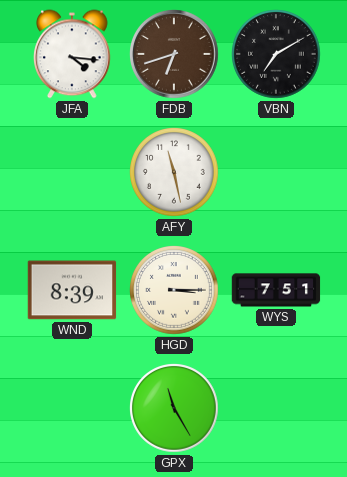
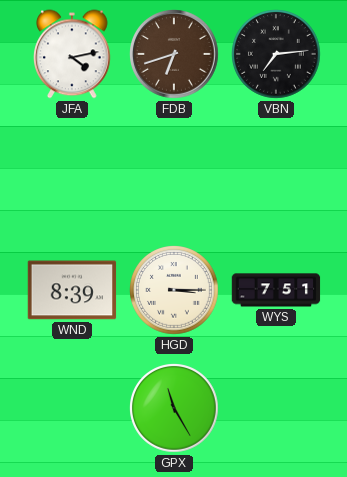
JFA: 4:16 -> 4:13
VBN: 7:10 -> 7:14
AFY: 11:28 -> none
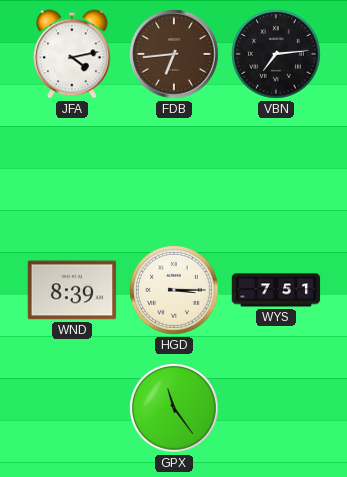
FDB: 6:42 -> 6:44
GPX: 11:25 -> 11:24
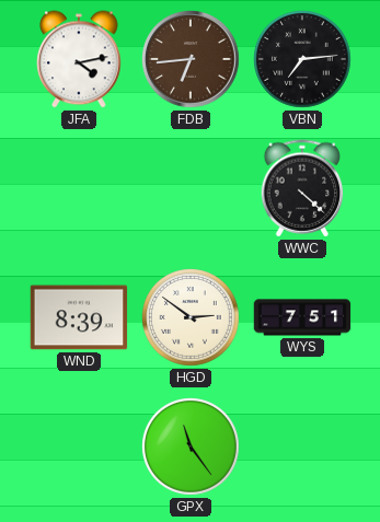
WWC: none -> 4:22
HGD: 3:15 -> 2:51
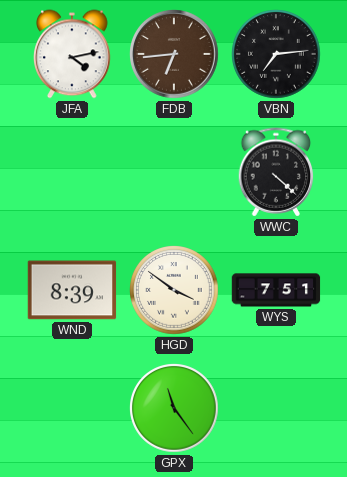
HGD: 2:51 -> 3:51
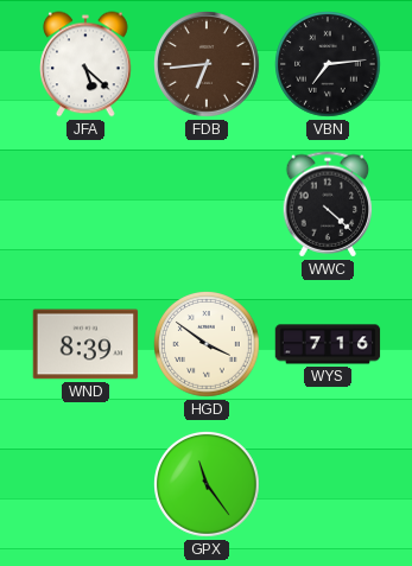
JFA: 4:13 -> 5:22
WYS: 7:51 -> 7:16
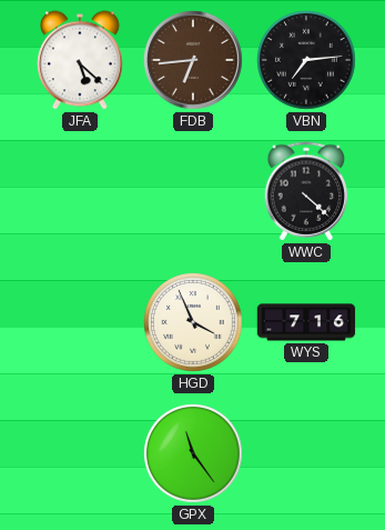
WND: 8:39 -> none
HGD: 3:51 -> 3:56
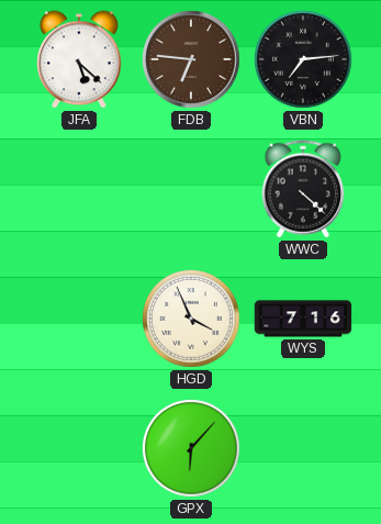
FDB: 6:44 -> 6:46
GPX: 11:24 -> 6:07
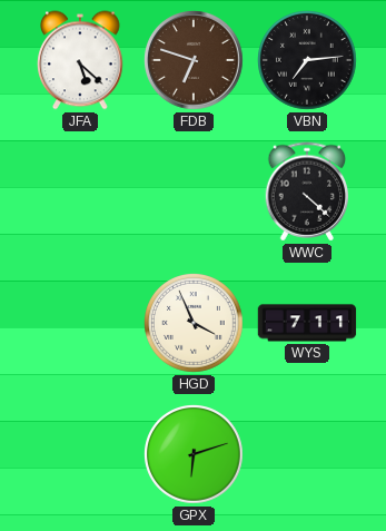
FDB: 6:46 -> 6:48
WYS: 7:16 -> 7:11
GPX: 6:07 -> 6:12
